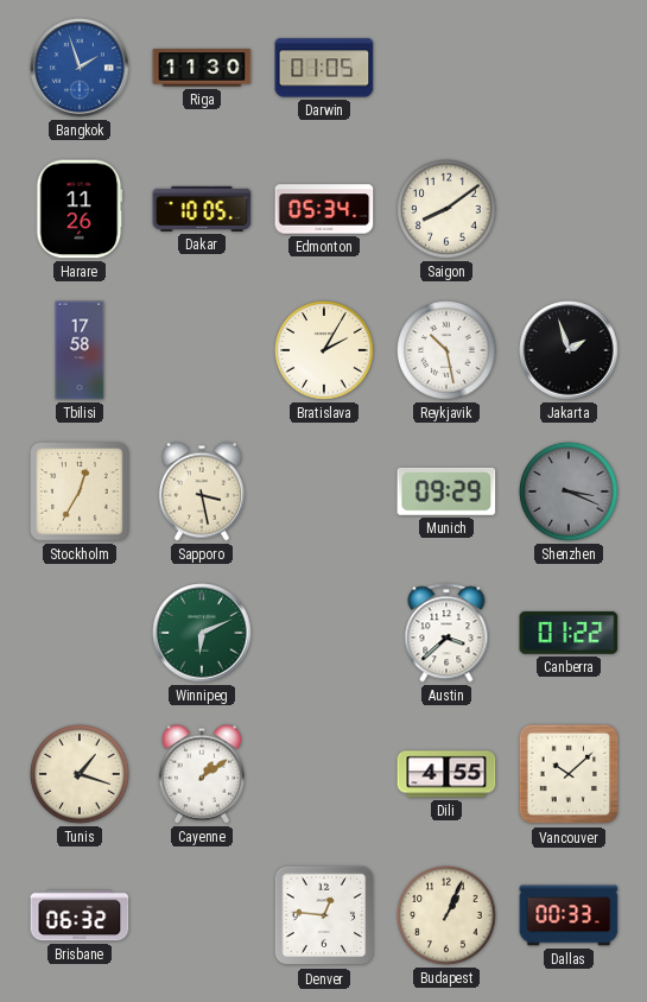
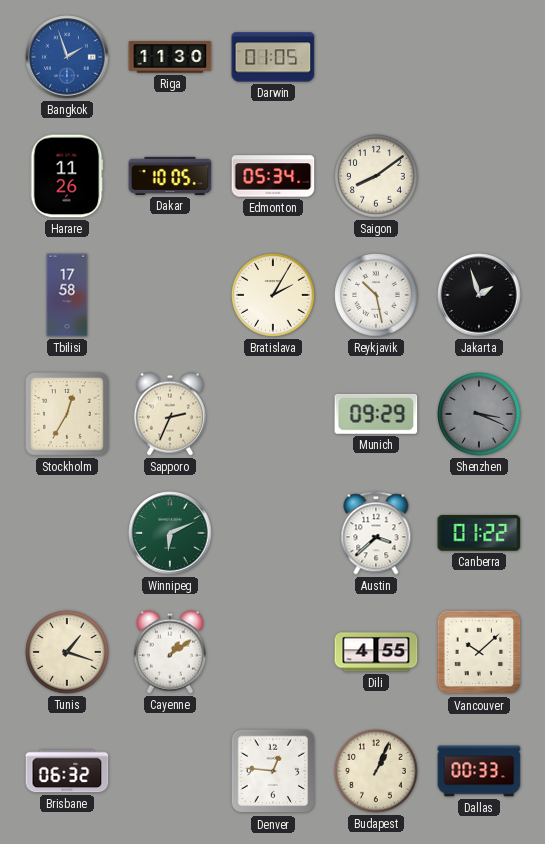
Sapporo: 3:28 -> 2:34
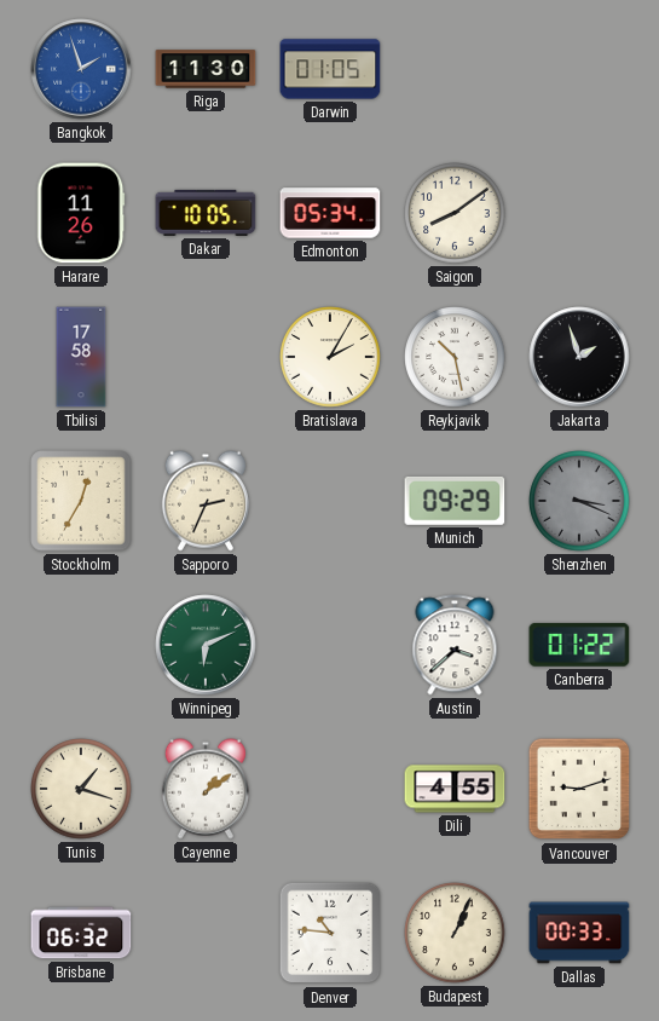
Vancouver: 10:08 -> 9:12
Denver: 12:46 -> 10:46
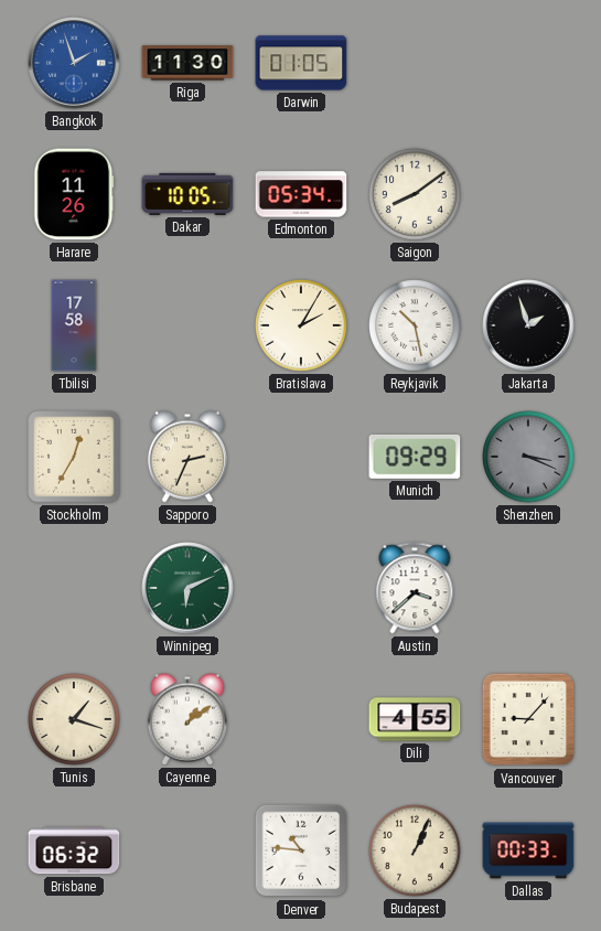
Canberra: 01:22 -> none
Vancouver: 9:12 -> 9:07
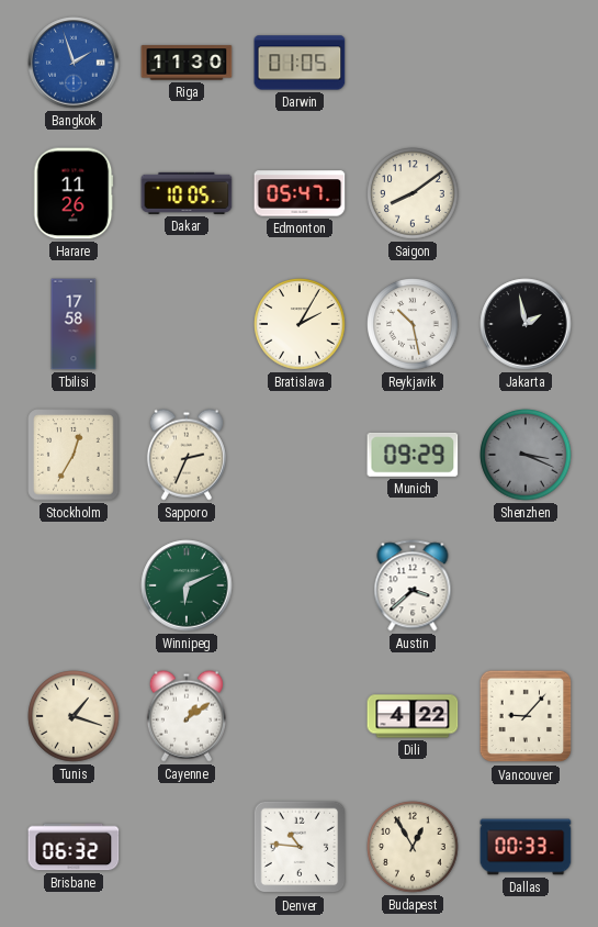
Edmonton: 05:34 -> 05:47
Jakarta: 1:57 -> 1:58
Dili: 4:55 -> 4:22
Budapest: 1:04 -> 12:55
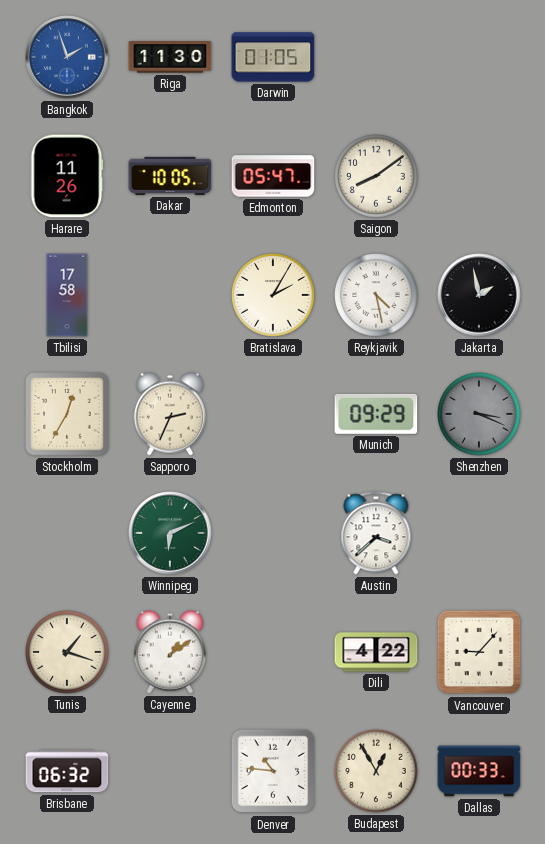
Reykjavik: 10:28 -> 4:28
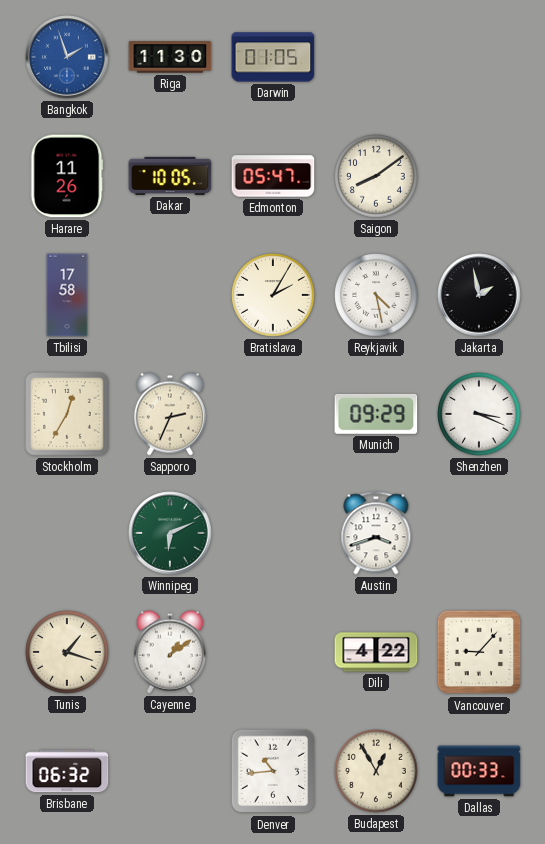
Shenzhen dial: grey -> white
Austin: 3:38 -> 3:42
Denver: 10:46 -> 10:44
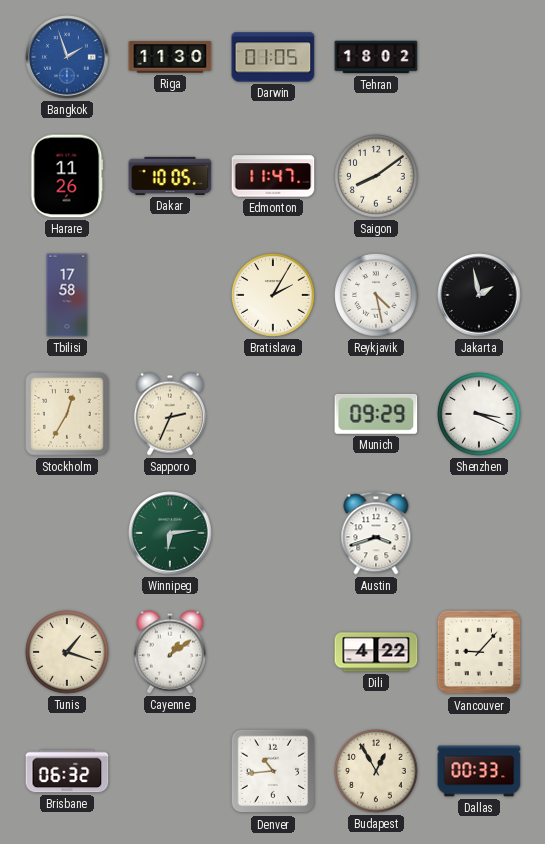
Tehran: none -> 18:02
Edmonton: 05:47 -> 11:47
Winnipeg: 6:11 -> 6:14
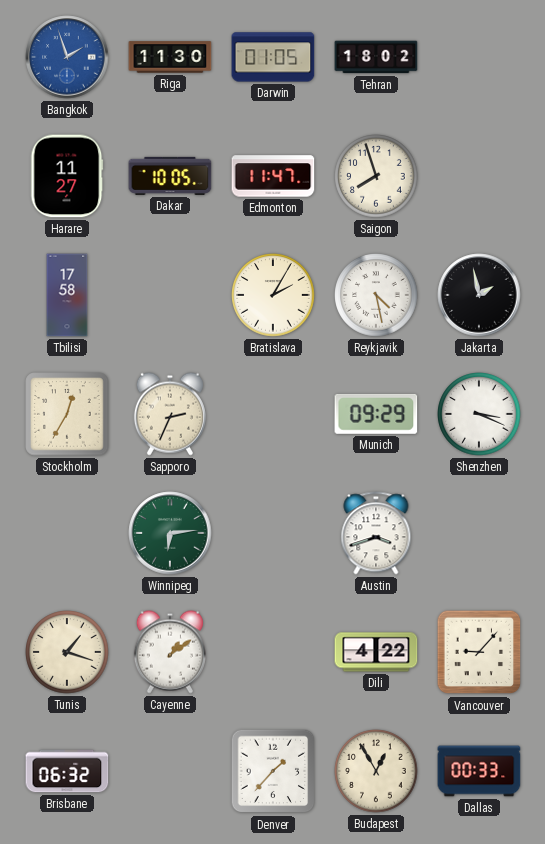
Harare: 11:26 -> 11:27
Saigon: 8:09 -> 7:57
Denver: 10:44 -> 1:37
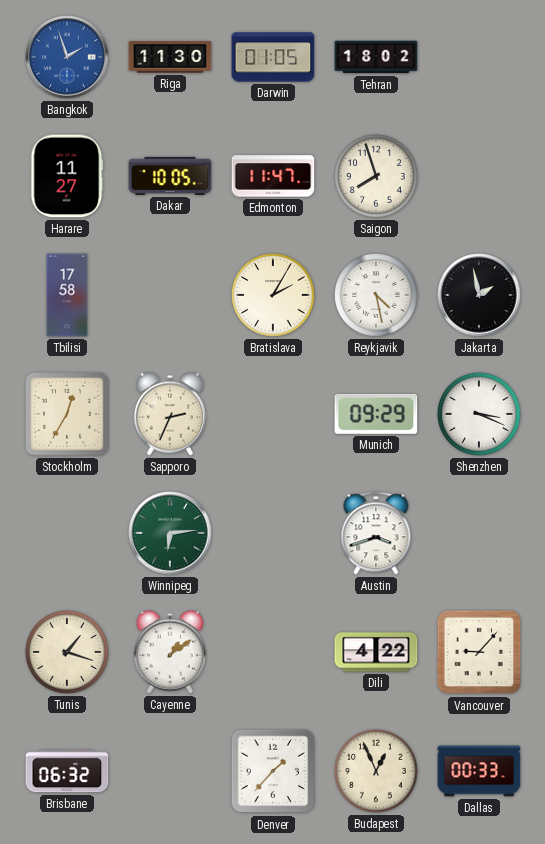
Budapest: 12:55 -> 12:56
